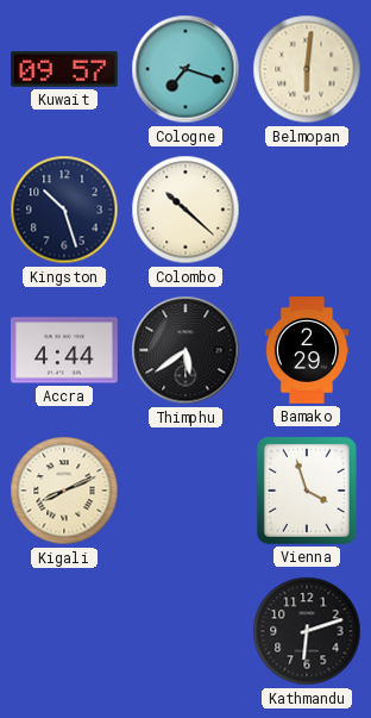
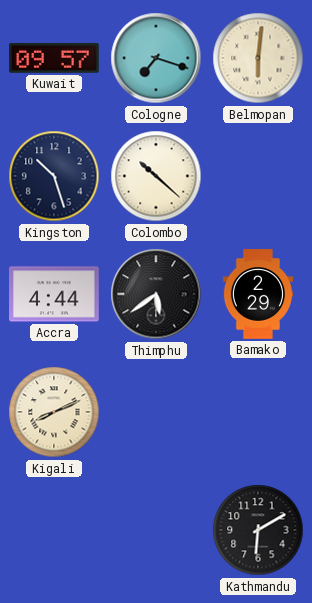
Vienna: 3:57 -> none
Kathmandu: 6:12 -> 6:10
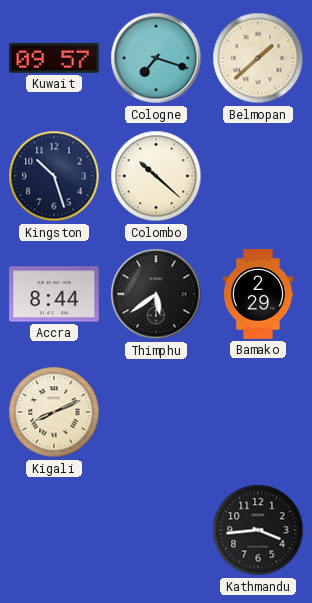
Belmopan: 6:01 -> 1:38
Accra: 4:44 -> 8:44
Kathmandu: 6:10 -> 3:44
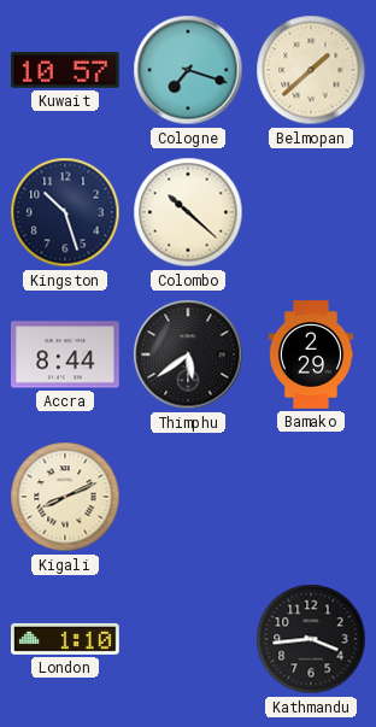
Kuwait: 09:57 -> 10:57
London: none -> 1:10
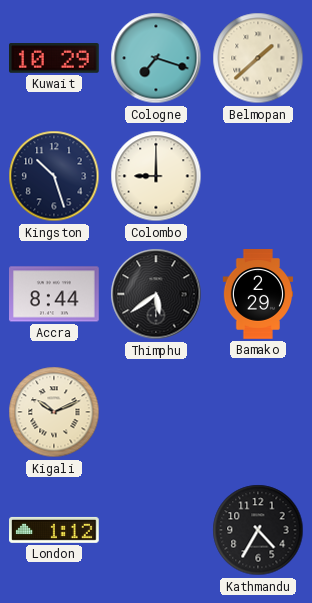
Kuwait: 10:57 -> 10:29
Colombo: 10:22 -> 9:00
Kigali: 8:11 -> 10:11
London: 1:10 -> 1:12
Kathmandu: 3:44 -> 4:35
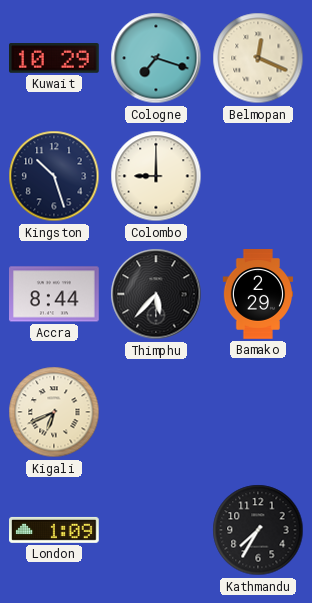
Belmopan: 1:38 -> 12:19
Thimphu: 5:39 -> 5:37
Kigali: 10:11 -> 6:41
London: 1:12 -> 1:09
Kathmandu: 4:35 -> 7:35
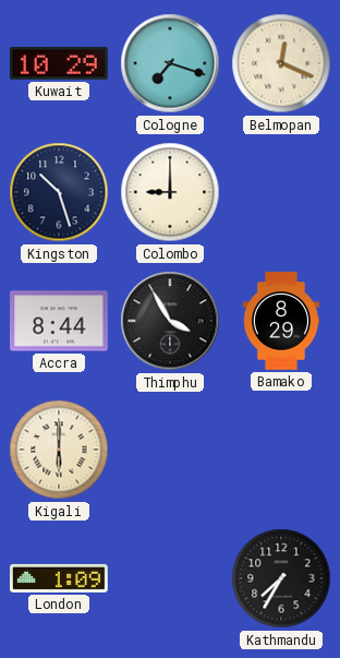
Thimphu: 5:37 -> 3:55
Bamako: 2:29 -> 8:29
Kigali: 6:41 -> 6:00
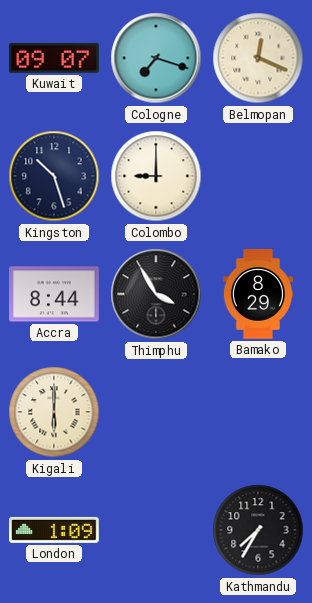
Kuwait: 10:29 -> 09:07
